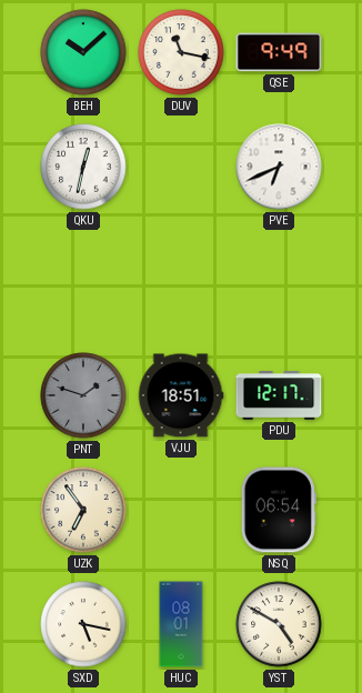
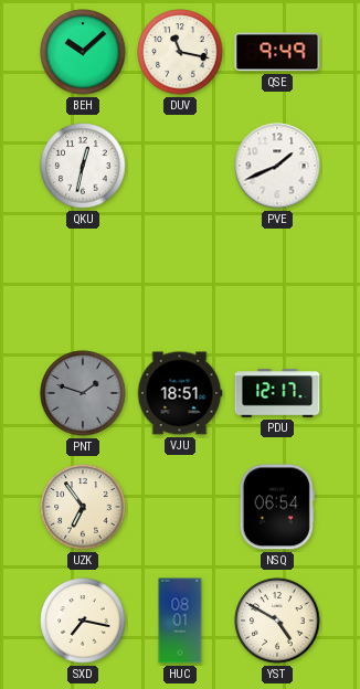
PVE: 6:41 -> 1:41
SXD: 5:17 -> 7:17
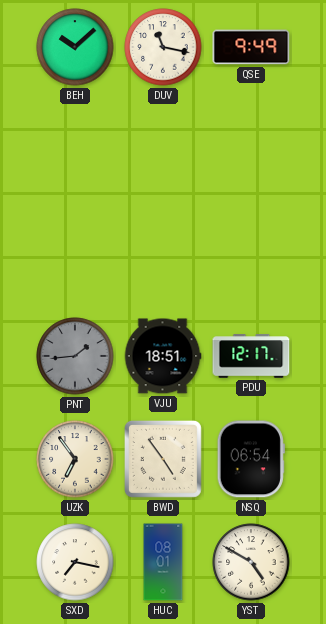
QKU: 12:32 -> none
PVE: 1:41 -> none
PNT: 1:48 -> 1:44
BWD: none -> 4:54
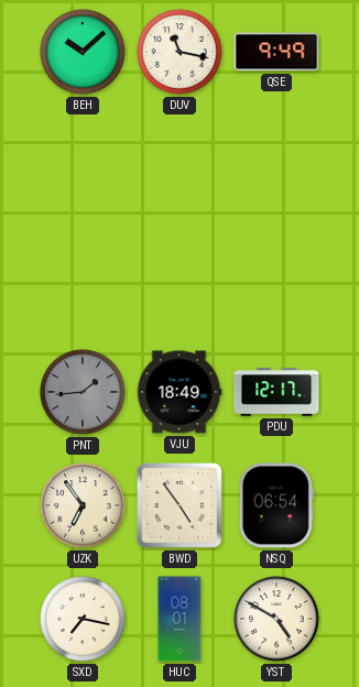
VJU: 18:51 -> 18:49
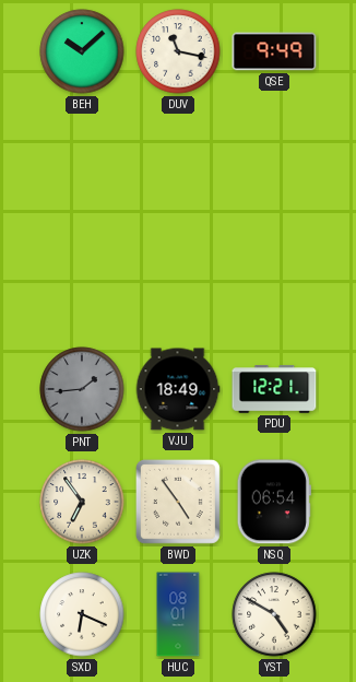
PDU: 12:17 -> 12:21
SXD: 7:17 -> 6:19
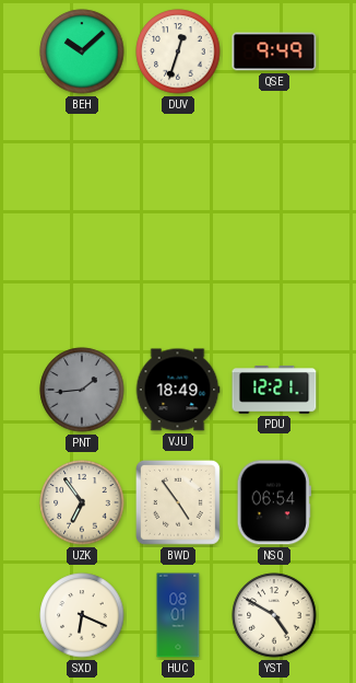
DUV: 11:17 -> 12:33
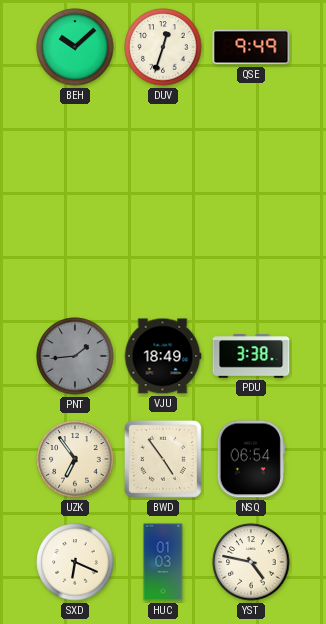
PDU: 12:21 -> 3:38
HUC: 08:01 -> 01:03
YST: 4:50 -> 4:47
